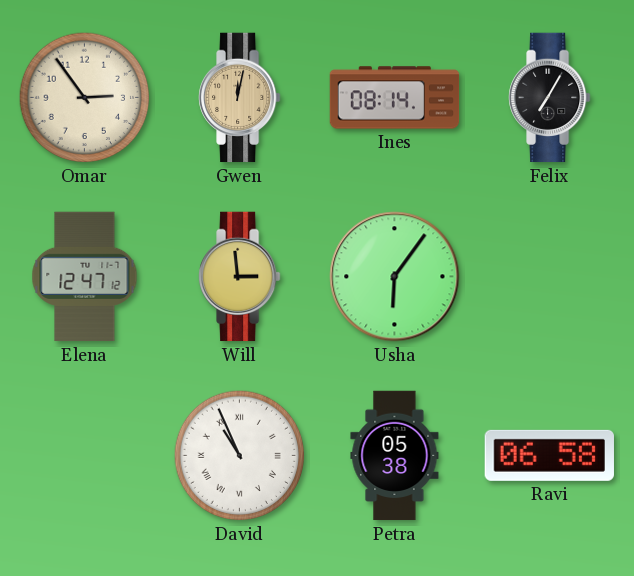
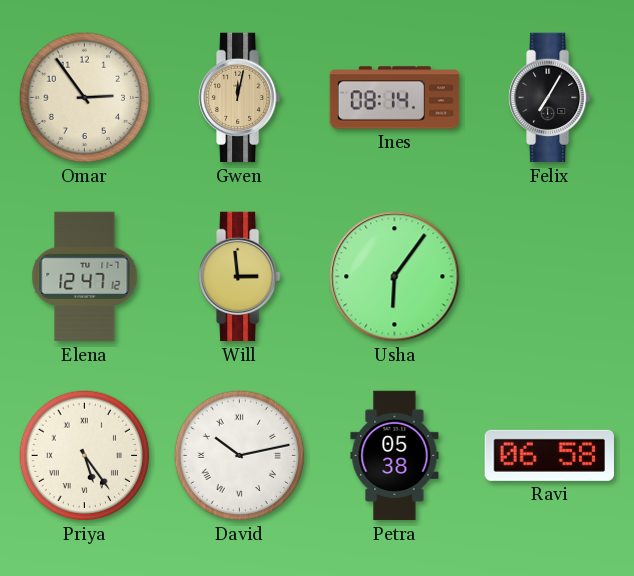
Priya: none -> 5:24
David: 10:56 -> 10:13
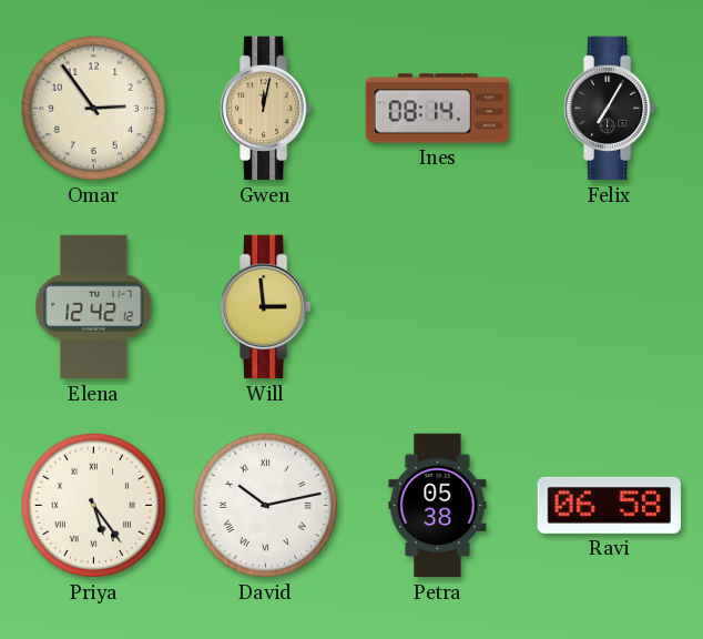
Elena: 12:47 -> 12:42
Usha: 6:06 -> none
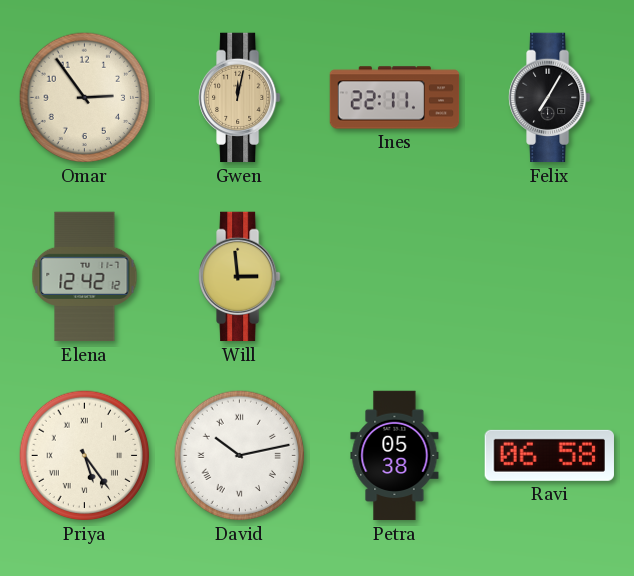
Ines: 08:14 -> 22:11
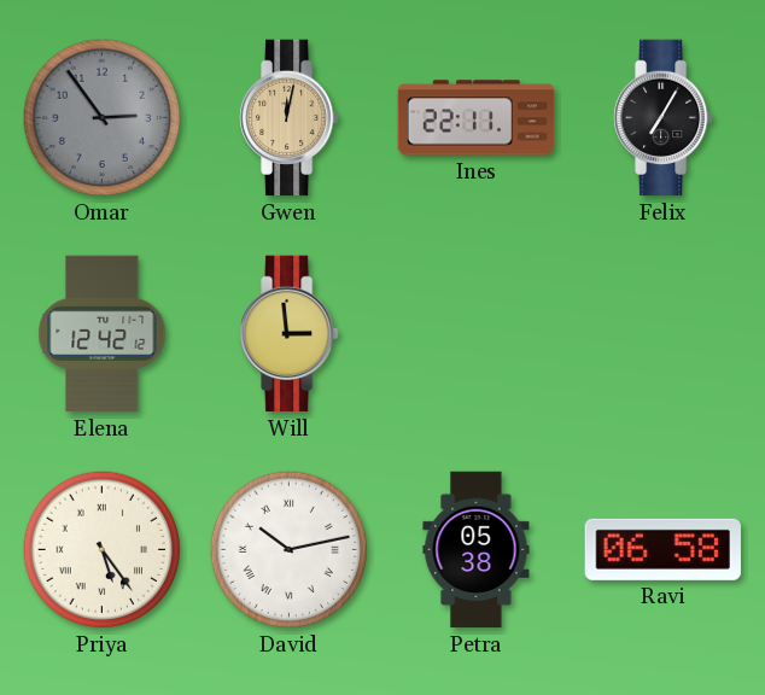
Omar dial: cream -> grey
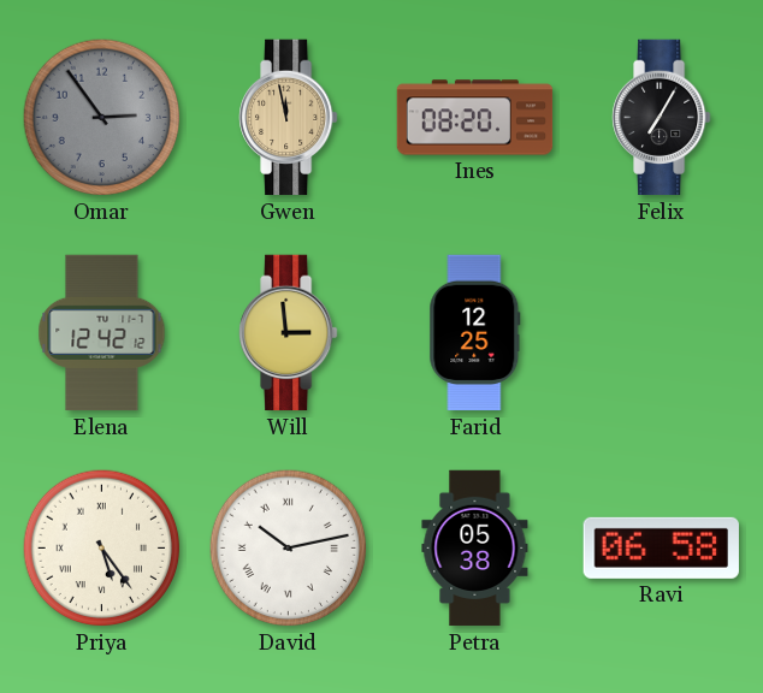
Gwen: 12:02 -> 11:58
Ines: 22:11 -> 08:20
Farid: none -> 12:25
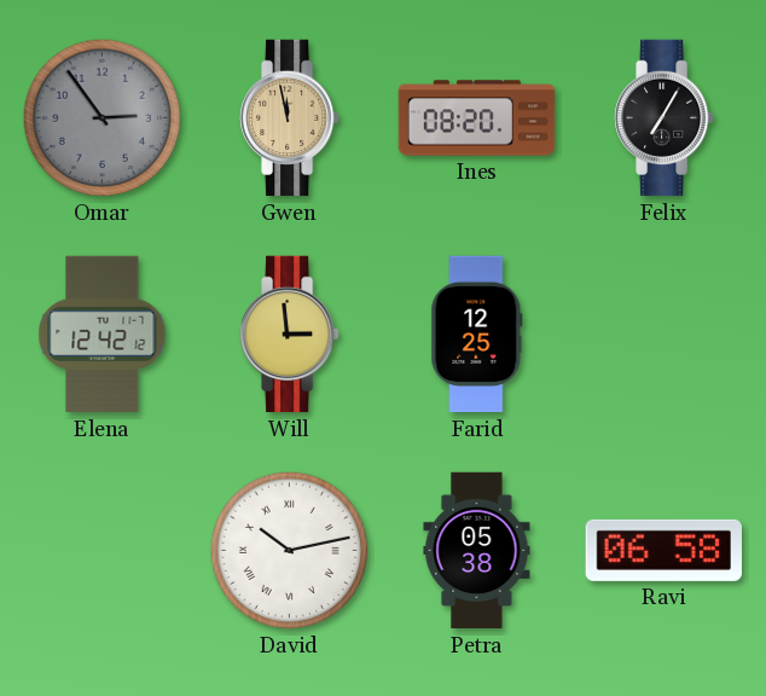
Priya: 5:24 -> none
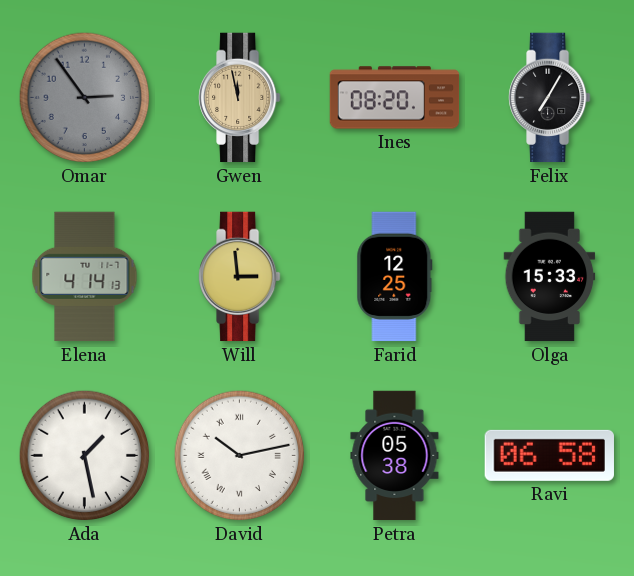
Elena: 12:42 -> 4:14
Olga: none -> 15:33
Ada: none -> 1:28
